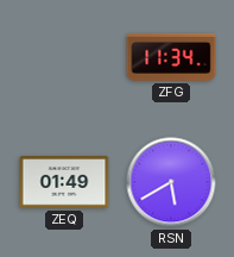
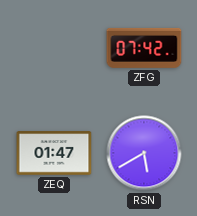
ZFG: 11:34 -> 07:42
ZEQ: 01:49 -> 01:47
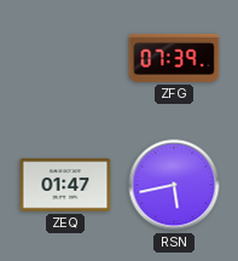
ZFG: 07:42 -> 07:39
RSN: 5:40 -> 5:43
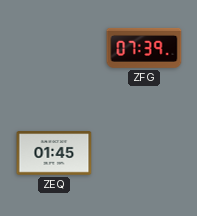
ZEQ: 01:47 -> 01:45
RSN: 5:43 -> none
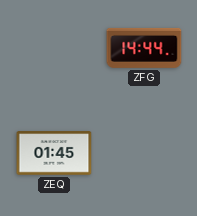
ZFG: 07:39 -> 14:44
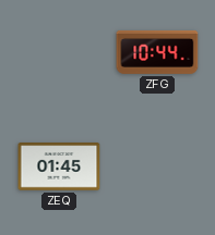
ZFG: 14:44 -> 10:44
